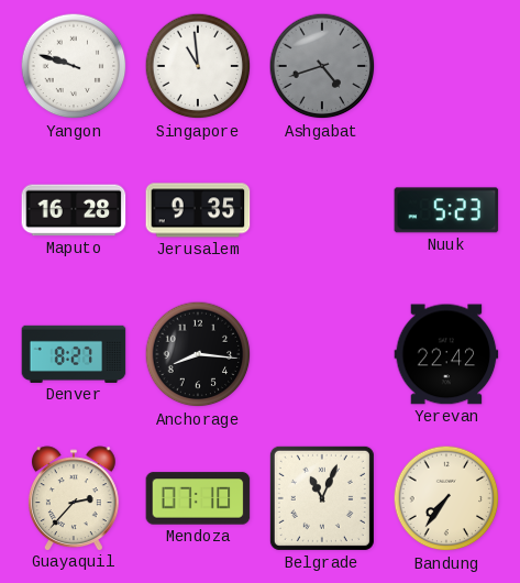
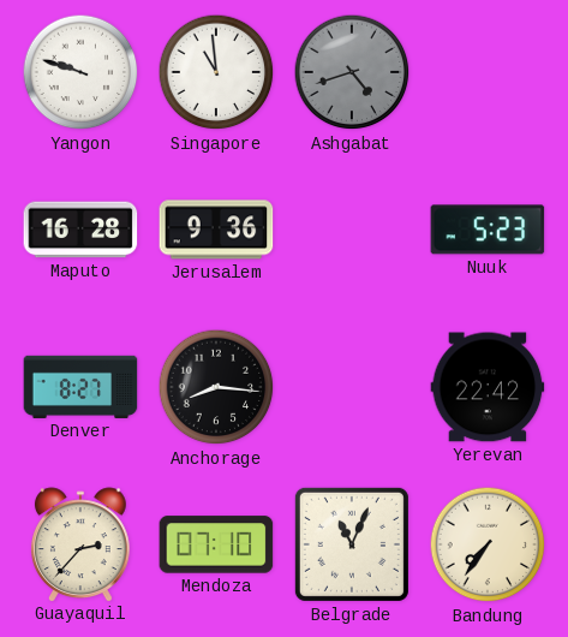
Jerusalem: 9:35 -> 9:36
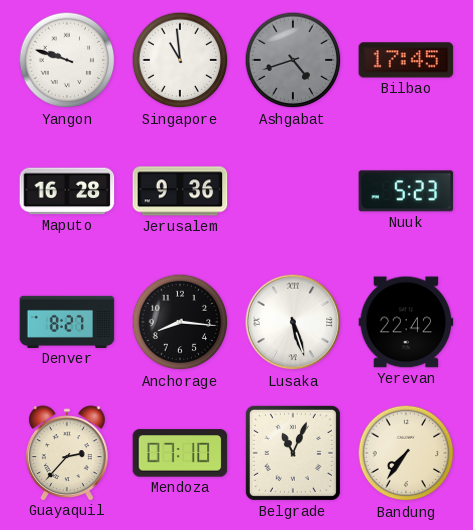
Bilbao: none -> 17:45
Lusaka: none -> 5:27
